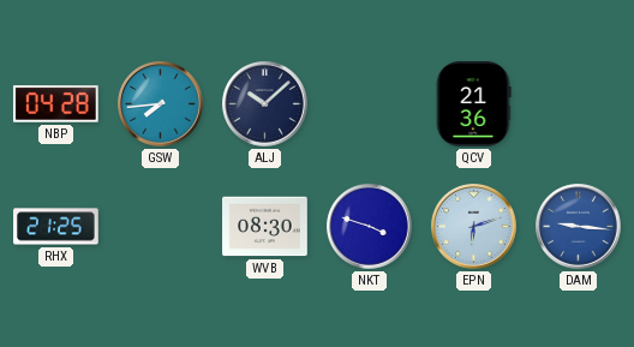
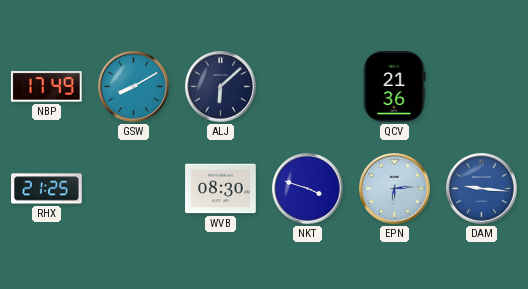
NBP: 04:28 -> 17:49
GSW: 7:44 -> 8:10
ALJ: 10:08 -> 6:08
EPN: 6:12 -> 6:14
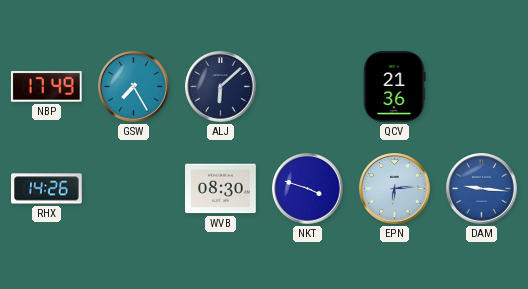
GSW: 8:10 -> 7:25
RHX: 21:25 -> 14:26
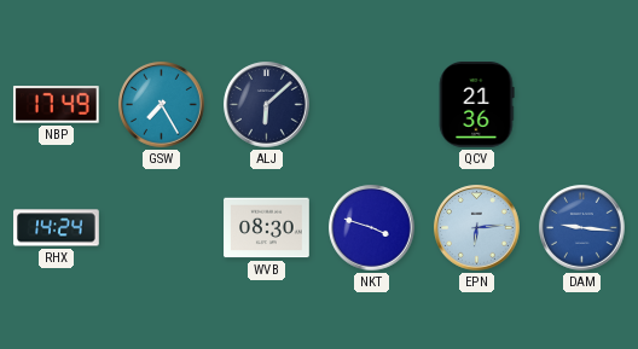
RHX: 14:26 -> 14:24
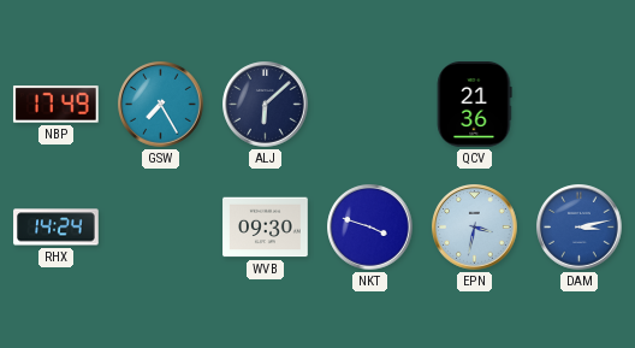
WVB: 08:30 -> 09:30
EPN: 6:14 -> 3:32
DAM: 9:16 -> 3:13
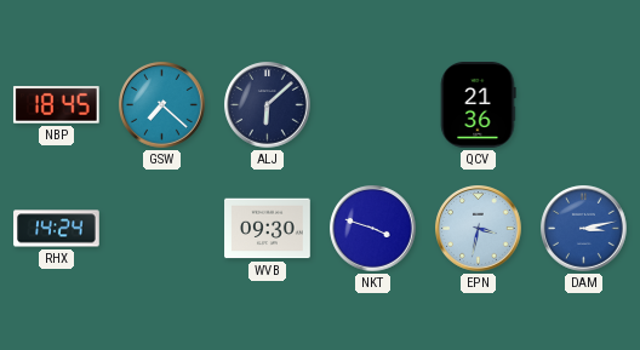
NBP: 17:49 -> 18:45
GSW: 7:25 -> 7:22
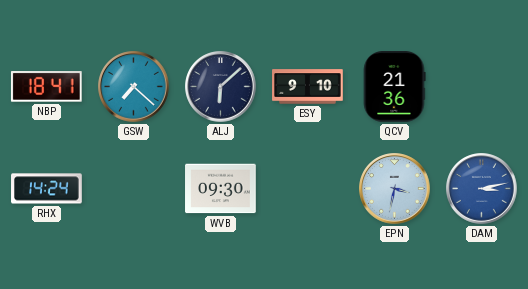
NBP: 18:45 -> 18:41
ESY: none -> 9:10
NKT: 3:48 -> none
